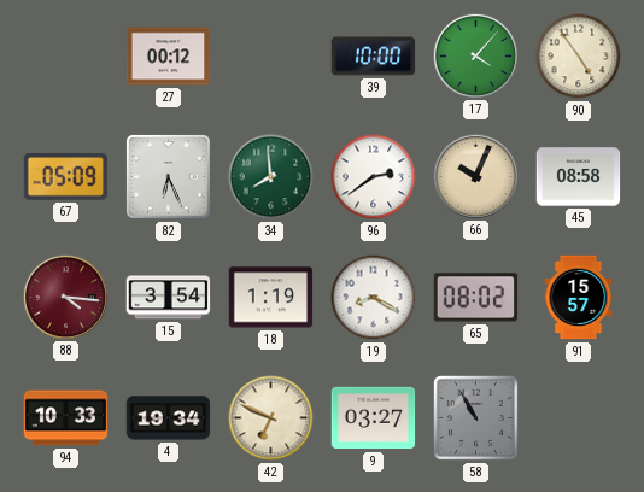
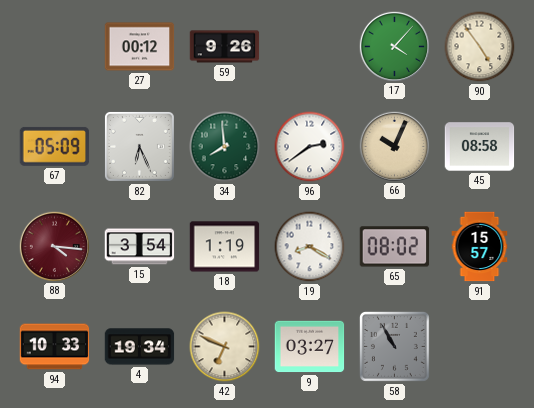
59: none -> 9:26
39: 10:00 -> none
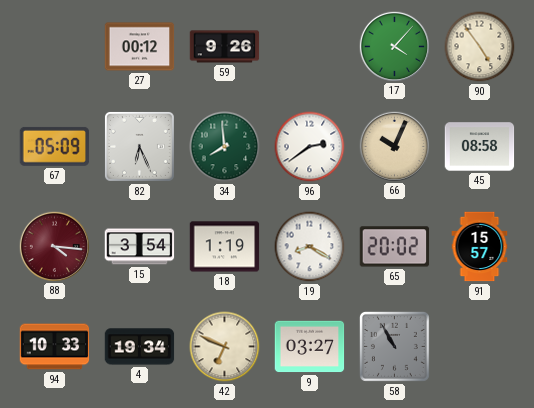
65: 08:02 -> 20:02
